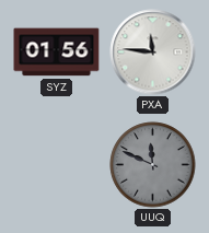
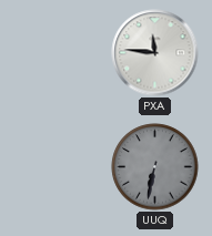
SYZ: 01:56 -> none
UUQ: 11:49 -> 6:32
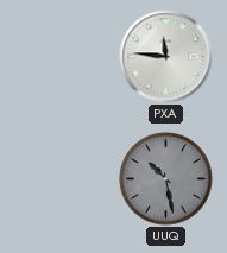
UUQ: 6:32 -> 10:28
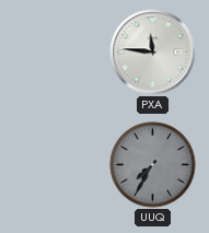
UUQ: 10:28 -> 7:35
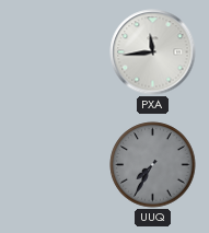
PXA: 11:46 -> 11:44
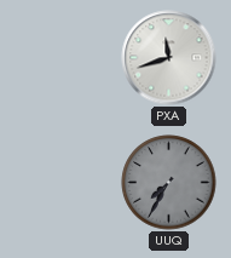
PXA: 11:44 -> 11:42
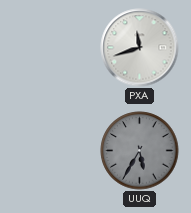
UUQ: 7:35 -> 5:35
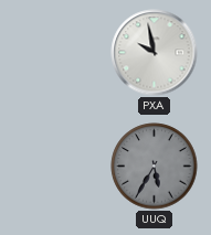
PXA: 11:42 -> 9:58
